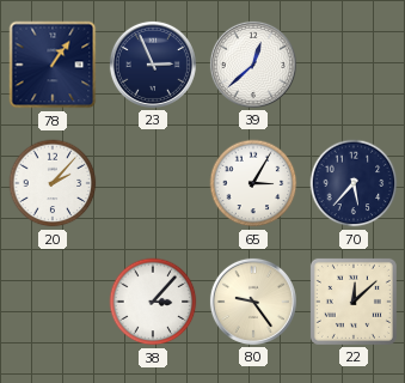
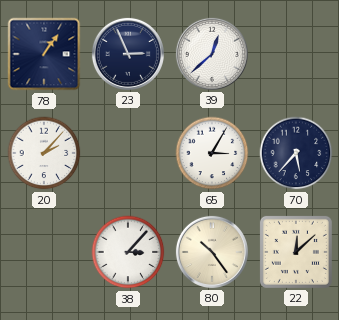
80: 9:24 -> 10:24
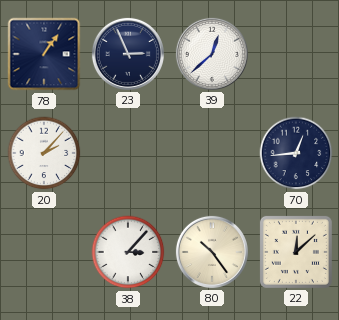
65: 3:05 -> none
70: 5:37 -> 12:44
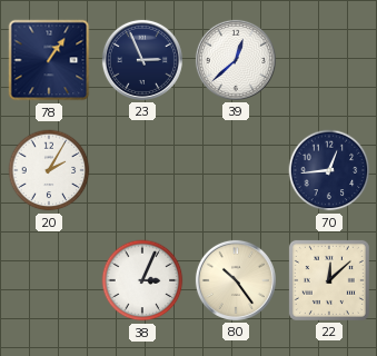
20: 2:07 -> 2:05
38: 3:07 -> 3:04
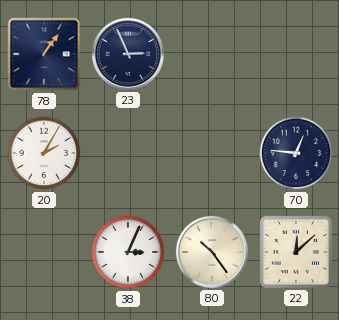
39: 12:38 -> none
70: 12:44 -> 12:46
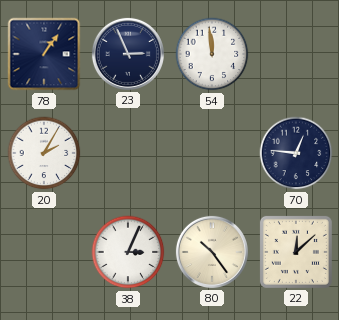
54: none -> 11:59
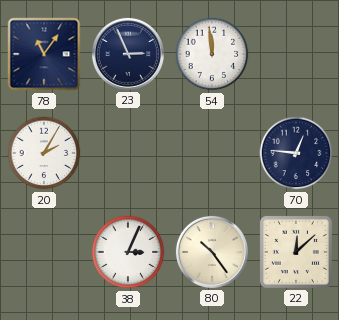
78: 1:06 -> 11:06
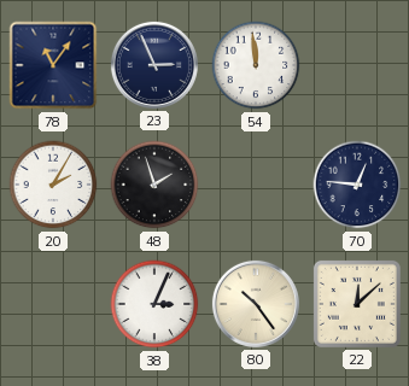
48: none -> 1:57
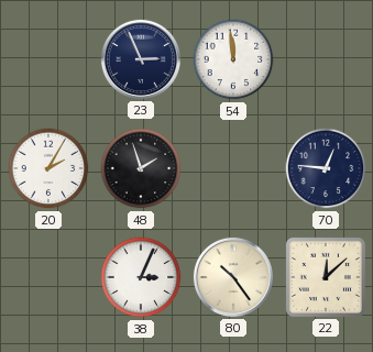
78: 11:06 -> none
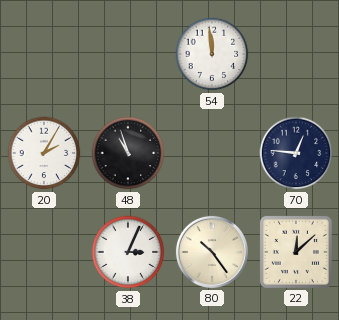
23: 2:56 -> none
48: 1:57 -> 10:57
